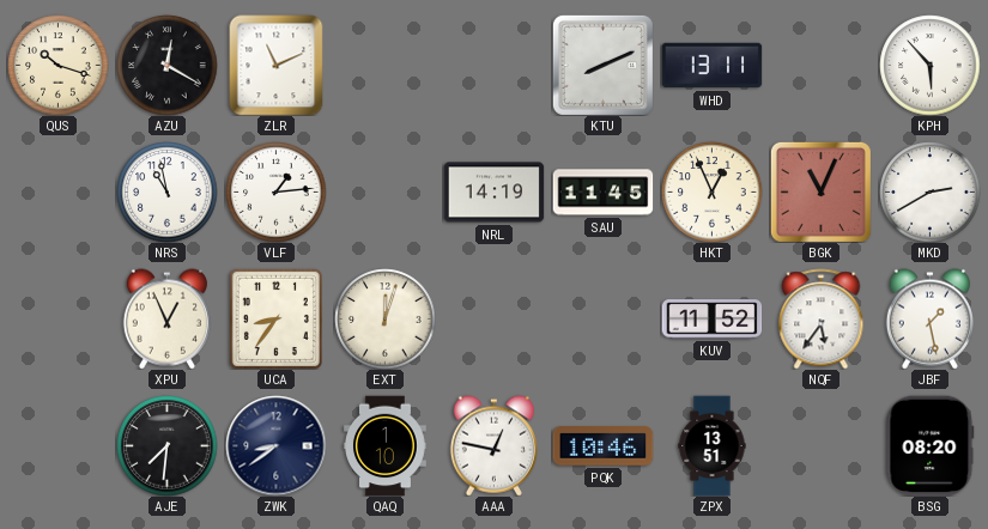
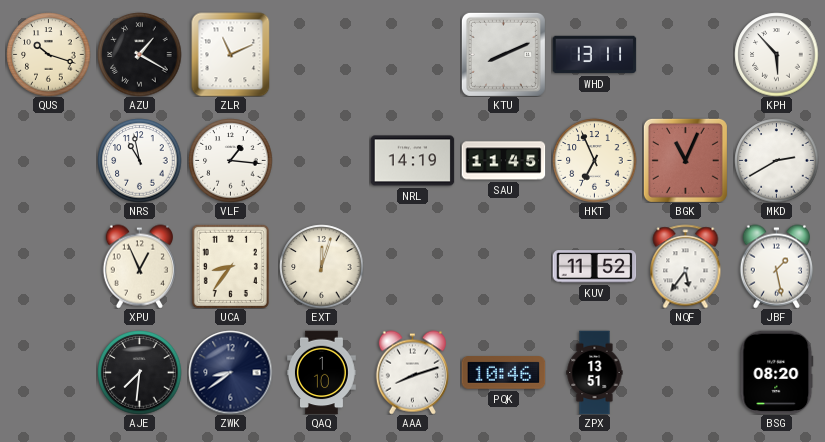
AZU: 12:20 -> 1:20
VLF: 1:14 -> 1:16
HKT: 12:56 -> 6:56
AAA: 12:47 -> 8:12
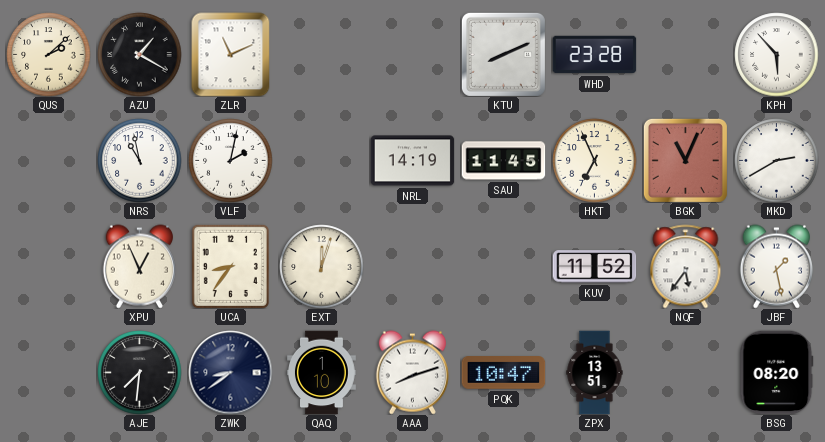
QUS: 10:18 -> 2:08
WHD: 13:11 -> 23:28
VLF: 1:16 -> 2:02
PQK: 10:46 -> 10:47
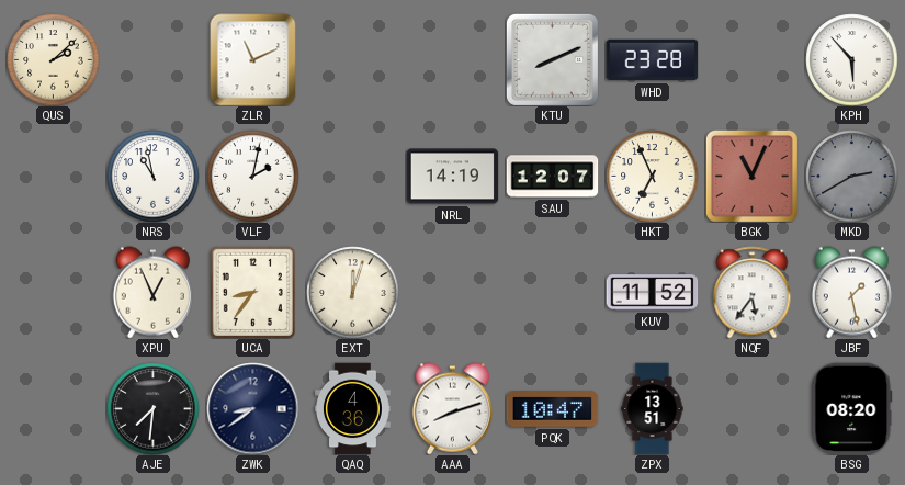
AZU: 1:20 -> none
SAU: 11:45 -> 12:07
MKD dial: white -> grey
QAQ: 1:10 -> 4:36
